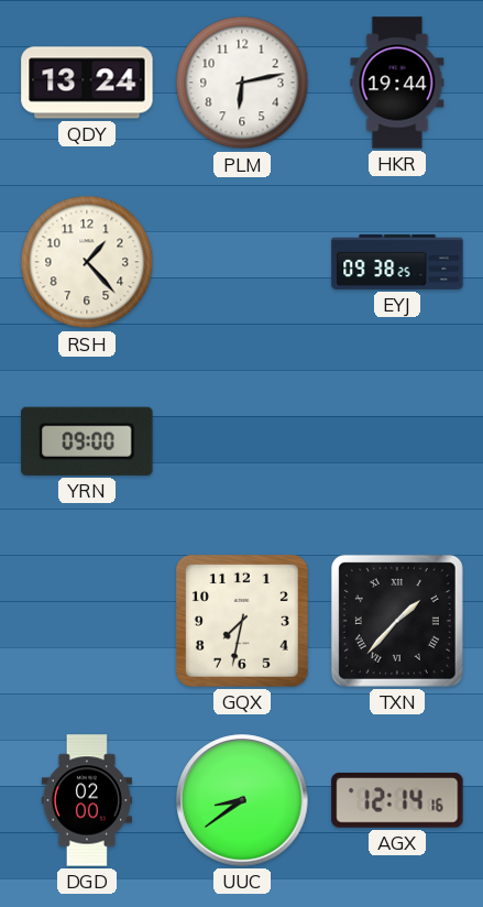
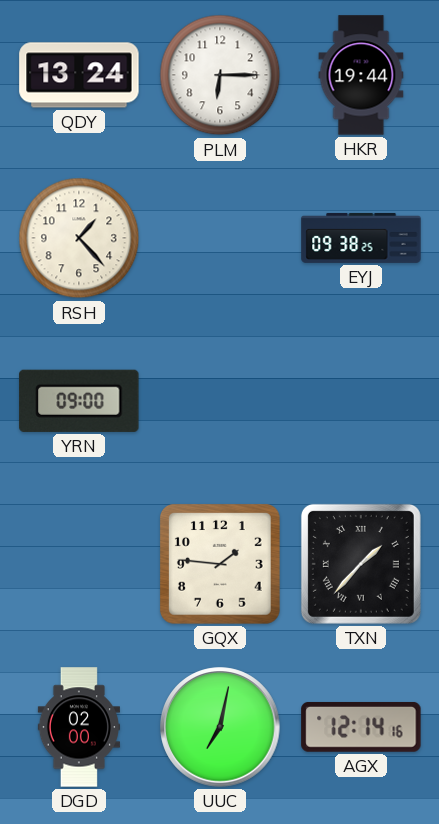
PLM: 6:13 -> 6:15
GQX: 7:32 -> 1:46
UUC: 8:39 -> 7:02
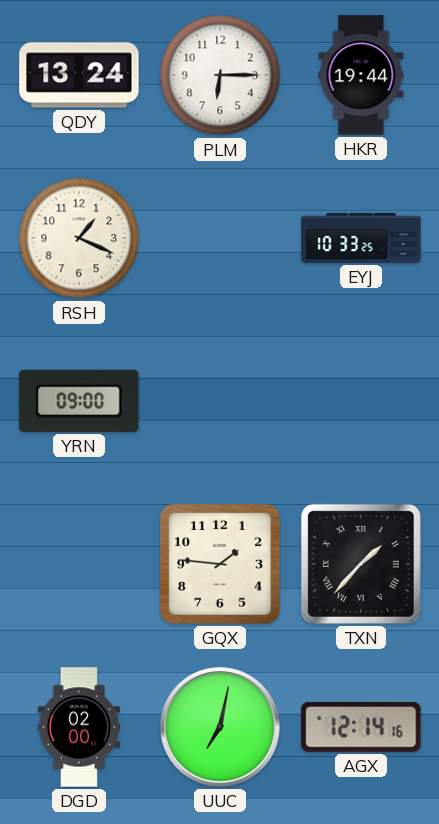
RSH: 1:23 -> 1:19
EYJ: 09:38 -> 10:33
